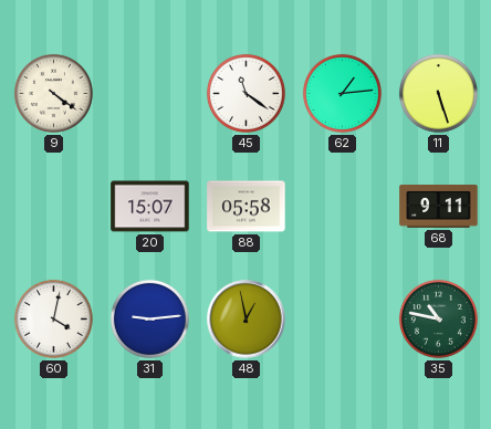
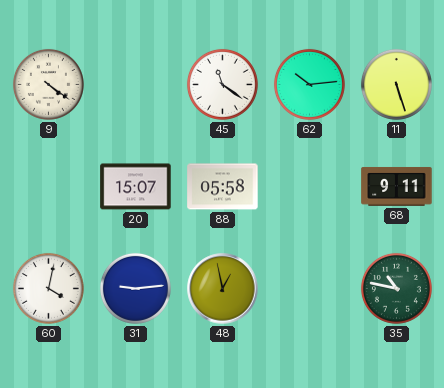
62: 1:14 -> 10:14
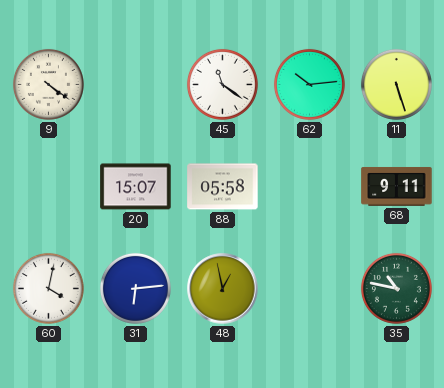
31: 9:14 -> 6:14
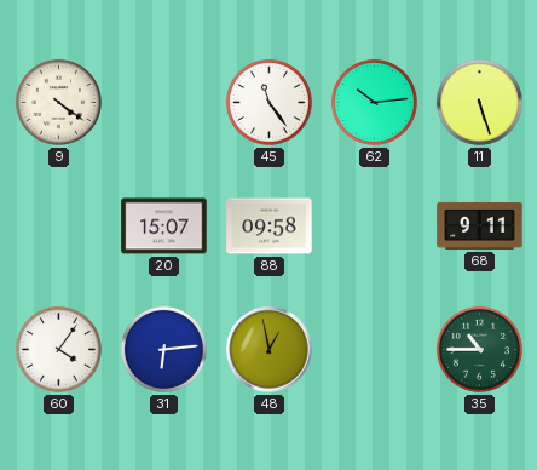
45: 11:21 -> 11:24
88: 05:58 -> 09:58
60: 4:02 -> 4:06
35: 10:47 -> 10:45
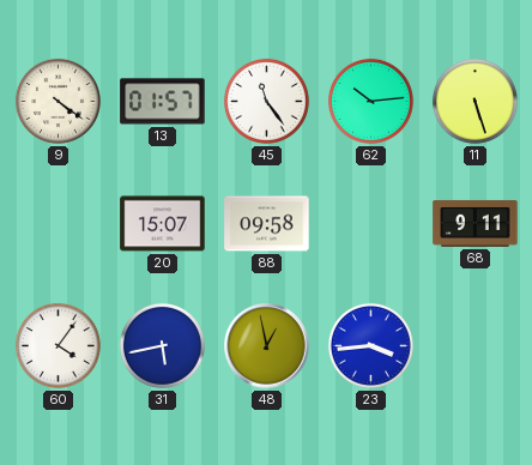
13: none -> 01:57
31: 6:14 -> 5:43
23: none -> 3:44
35: 10:45 -> none
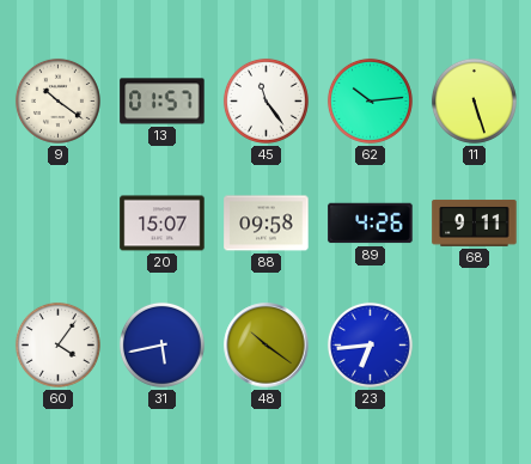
9: 4:21 -> 10:21
89: none -> 4:26
48: 12:58 -> 10:21
23: 3:44 -> 6:44
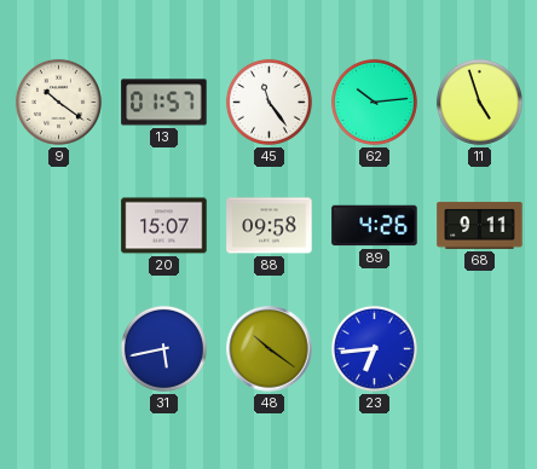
11: 5:27 -> 4:57
60: 4:06 -> none
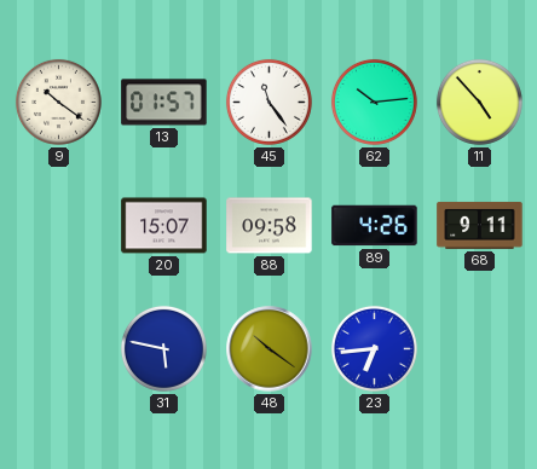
11: 4:57 -> 4:53
31: 5:43 -> 5:47
